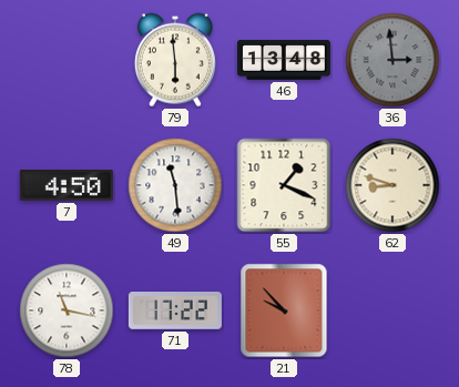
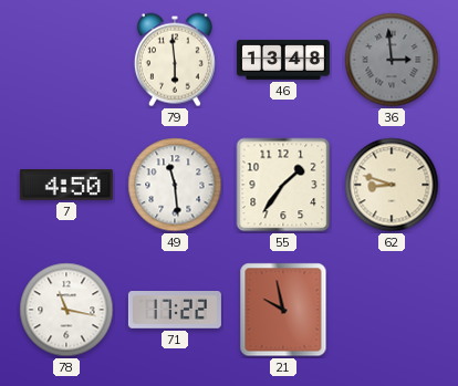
55: 1:19 -> 1:36
21: 9:53 -> 9:58
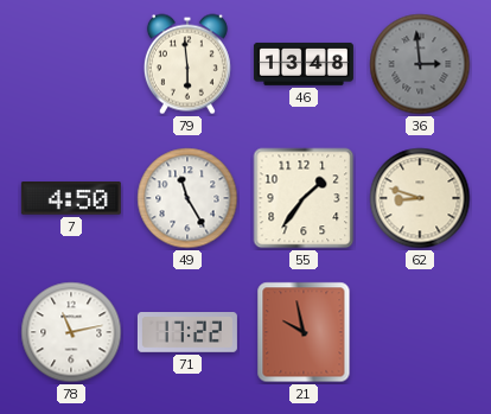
49: 11:29 -> 11:25
78: 11:17 -> 11:13
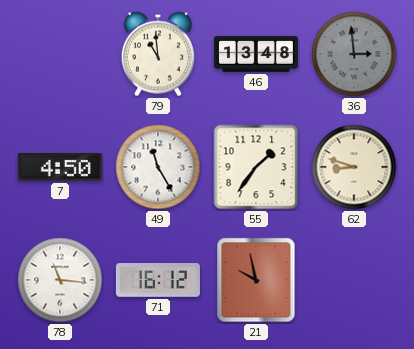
79: 5:59 -> 10:59
78: 11:13 -> 11:16
71: 17:22 -> 16:12
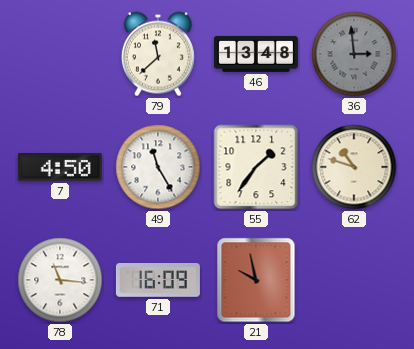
79: 10:59 -> 11:38
62: 8:48 -> 10:48
71: 16:12 -> 16:09
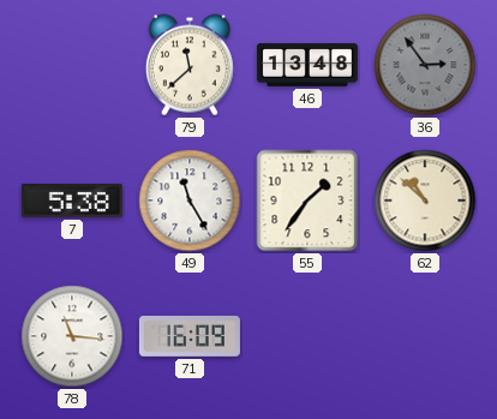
36: 2:59 -> 2:54
7: 4:50 -> 5:38
62: 10:48 -> 10:52
21: 9:58 -> none
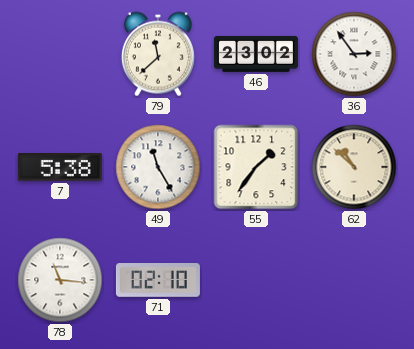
46: 13:48 -> 23:02
36 dial: grey -> white
71: 16:09 -> 02:10
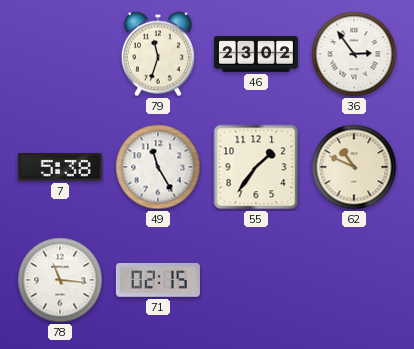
79: 11:38 -> 11:33
62: 10:52 -> 10:49
71: 02:10 -> 02:15
